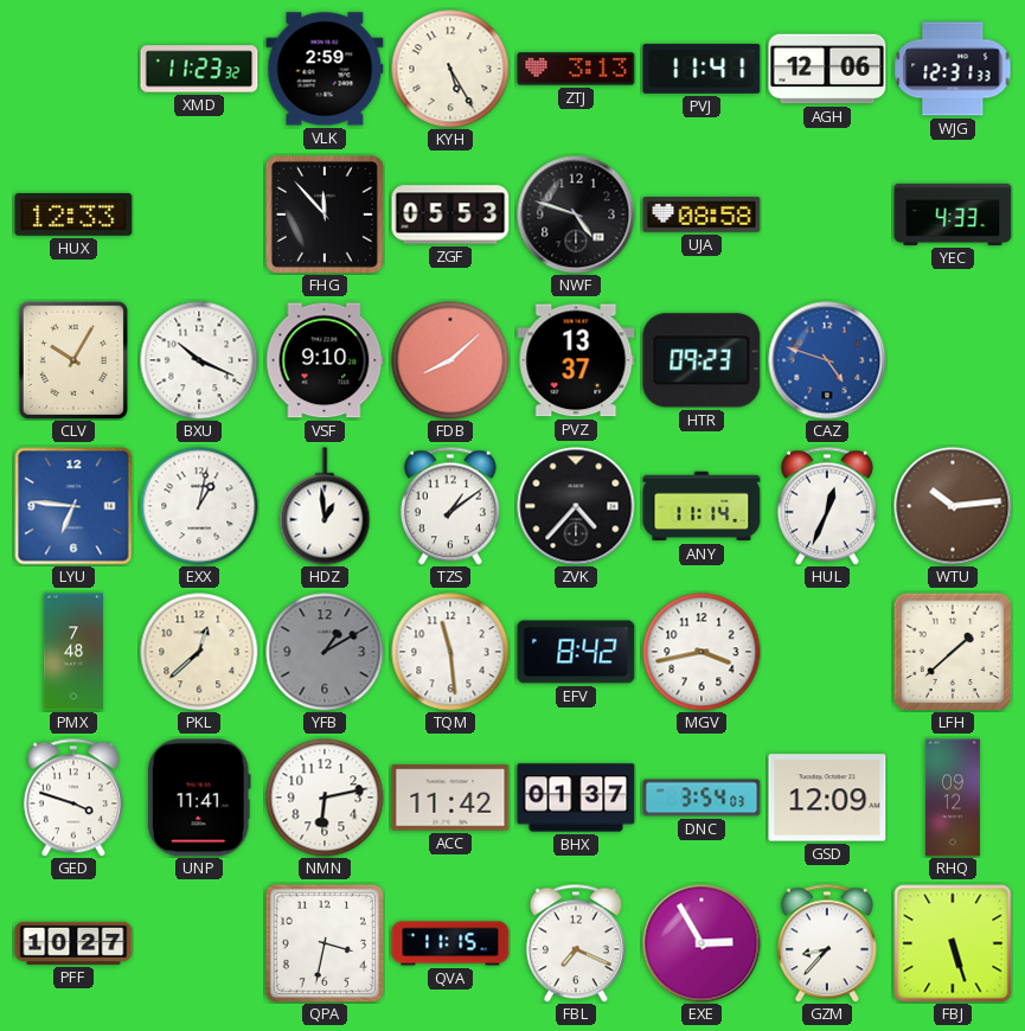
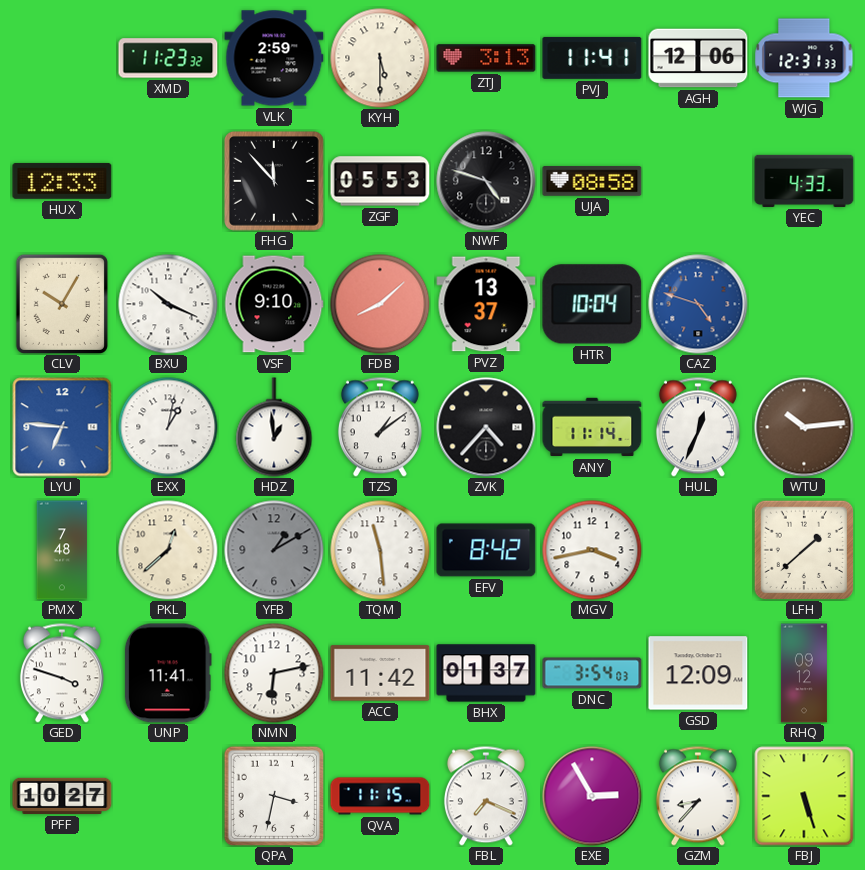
KYH: 5:25 -> 5:30
HTR: 09:23 -> 10:04
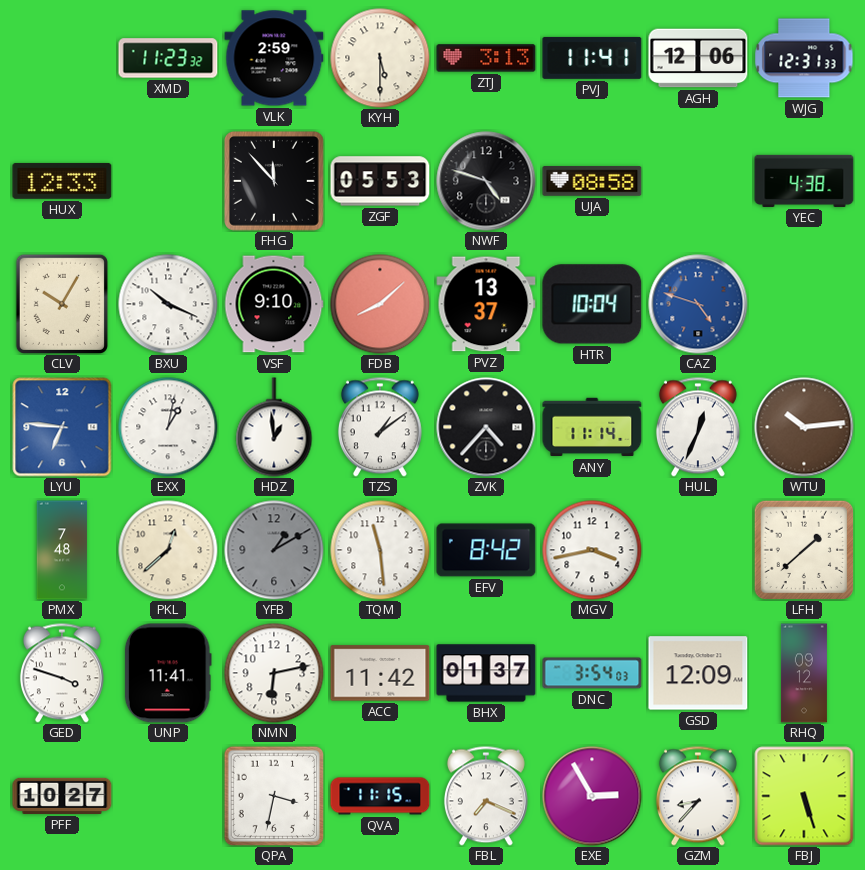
YEC: 4:33 -> 4:38
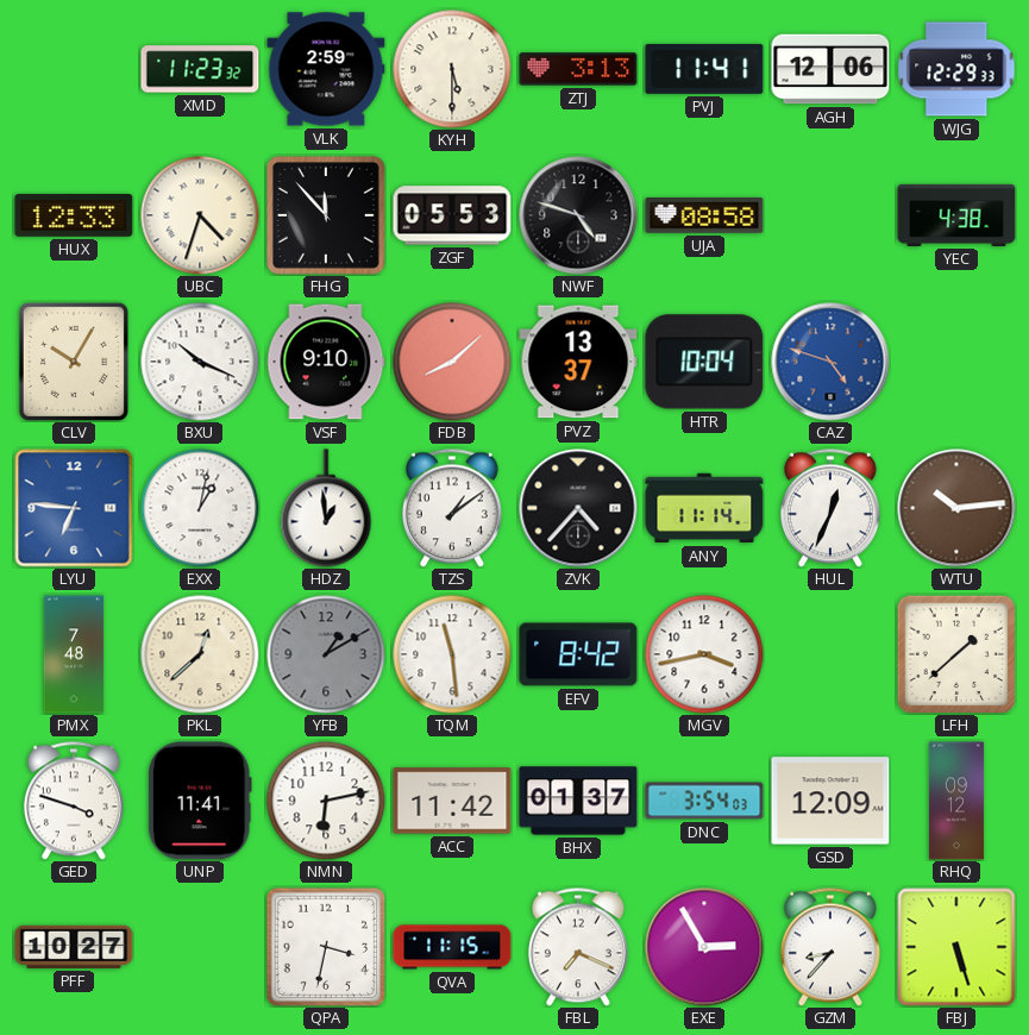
WJG: 12:31 -> 12:29
UBC: none -> 4:33
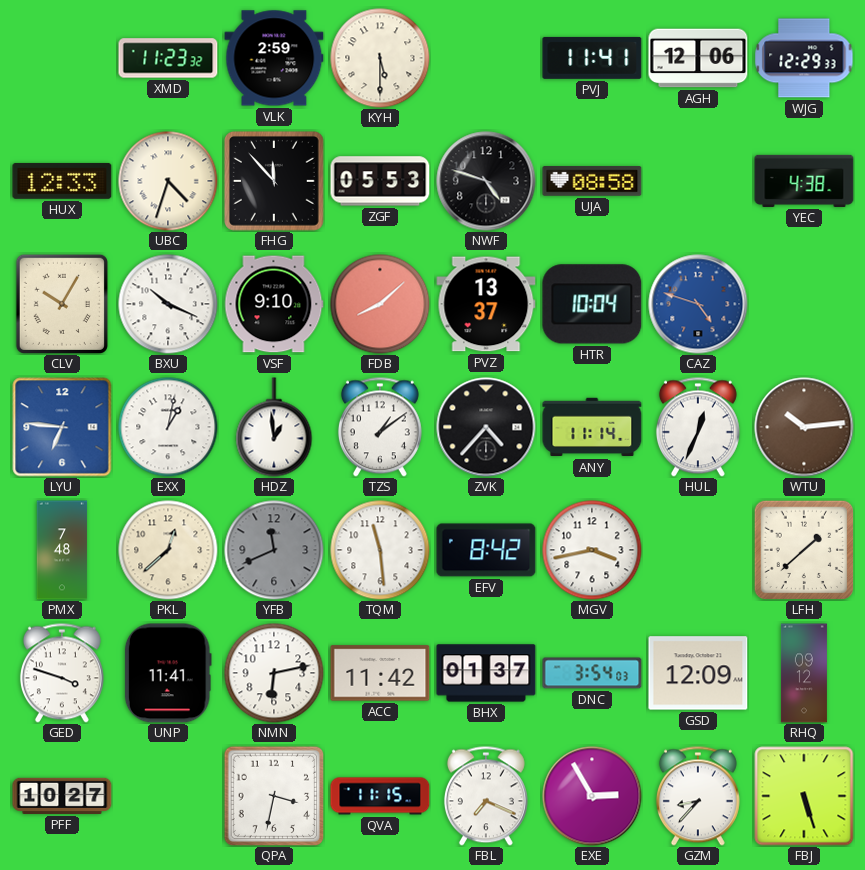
ZTJ: 3:13 -> none
YFB: 1:10 -> 11:41
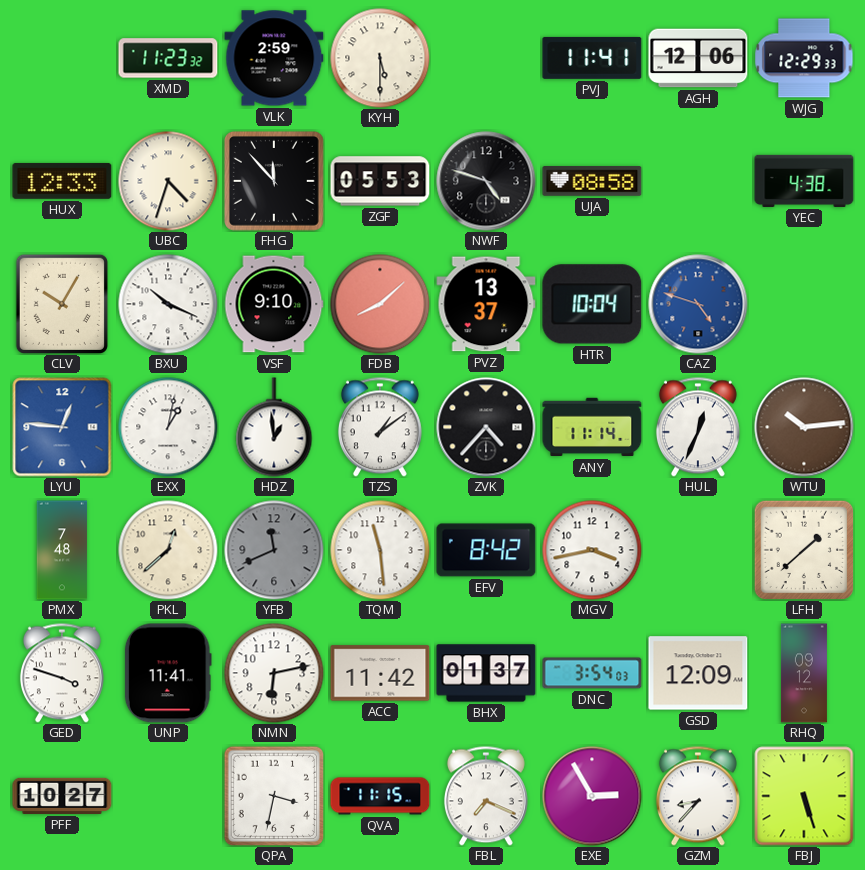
LYU: 6:46 -> 12:46
